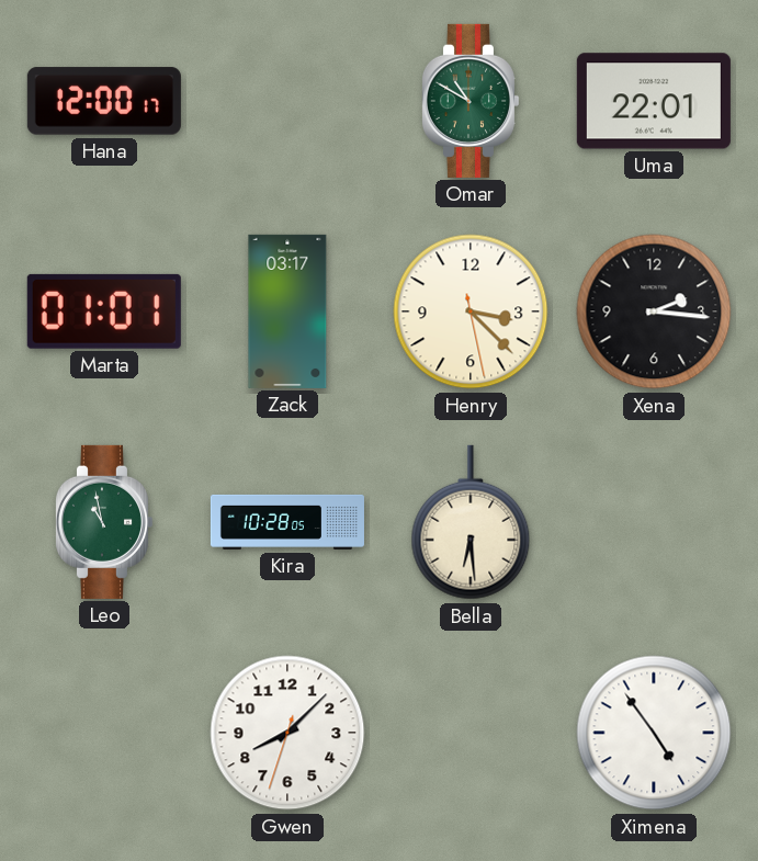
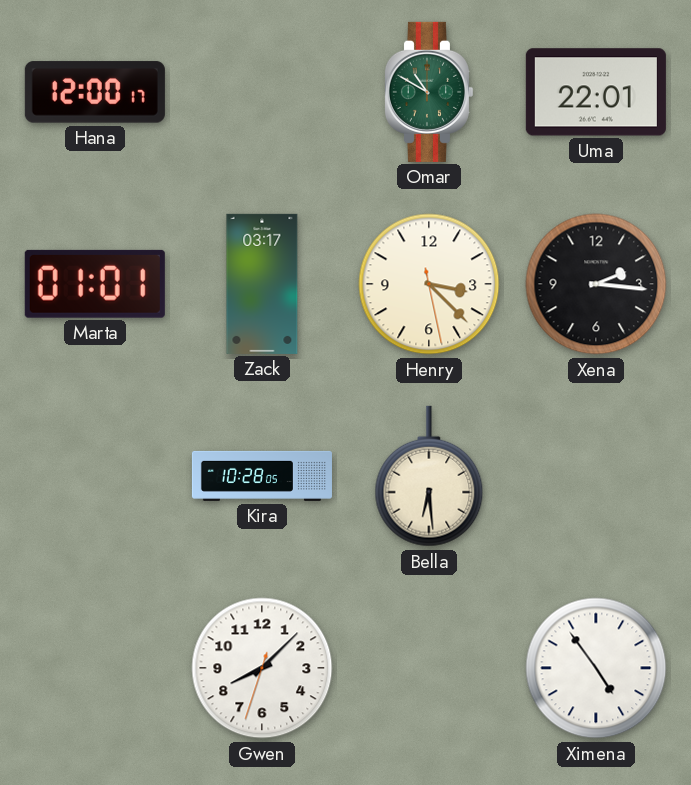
Leo: 10:58 -> none
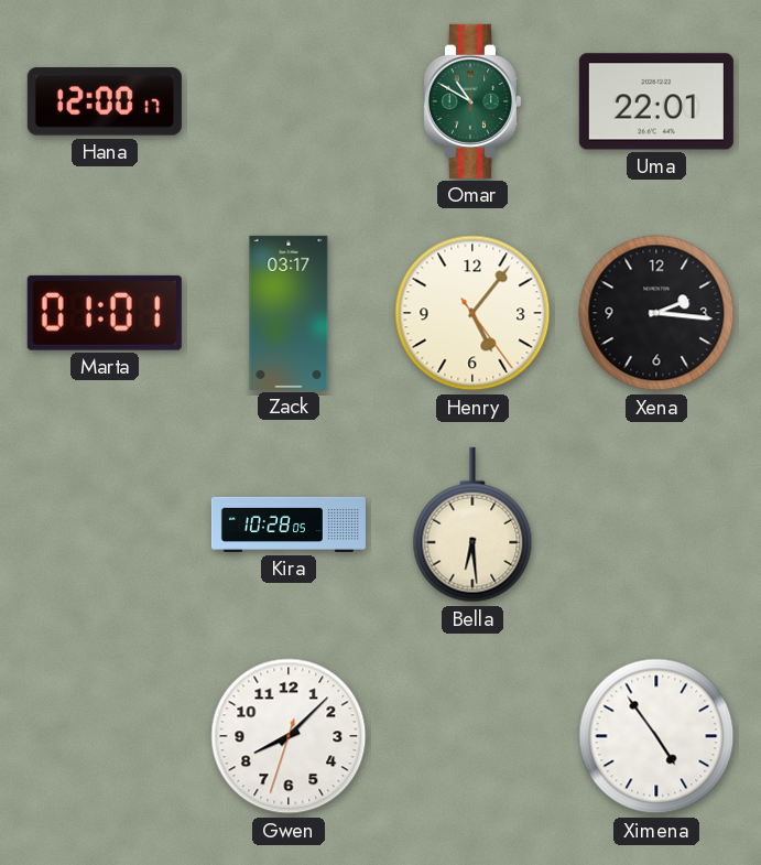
Henry: 3:22 -> 5:06
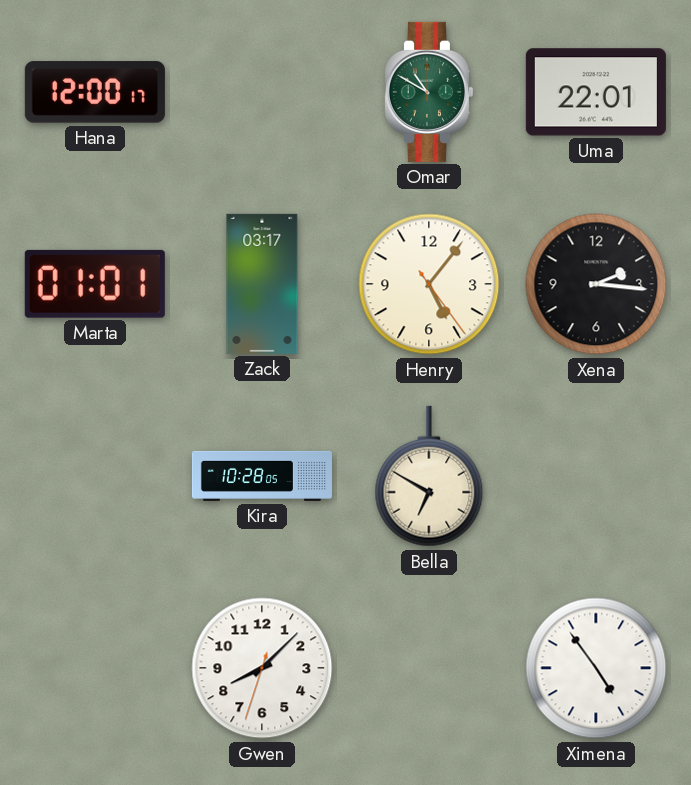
Bella: 6:29 -> 6:50
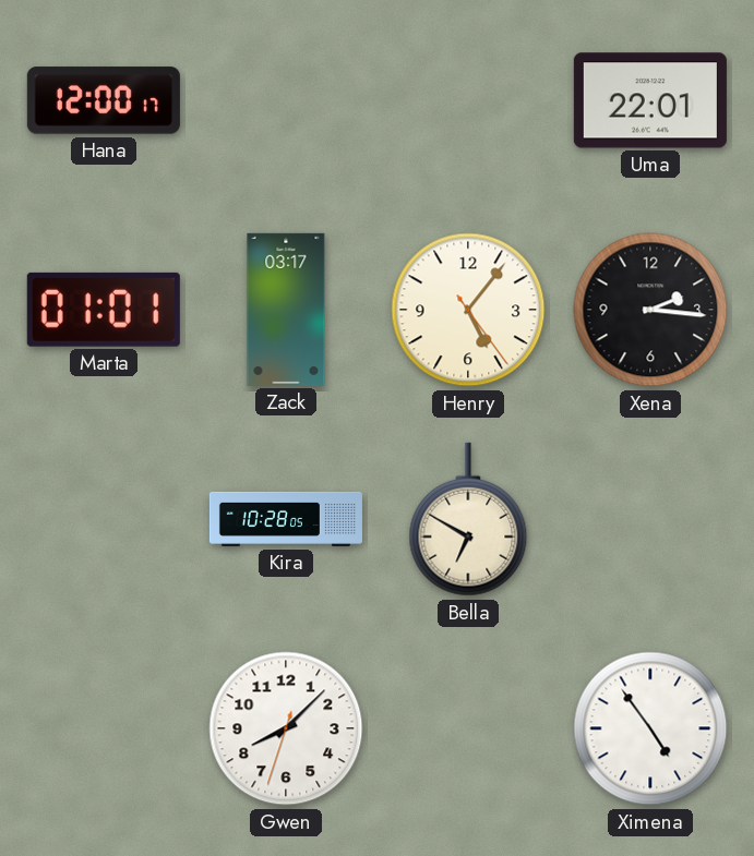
Omar: 10:50 -> none
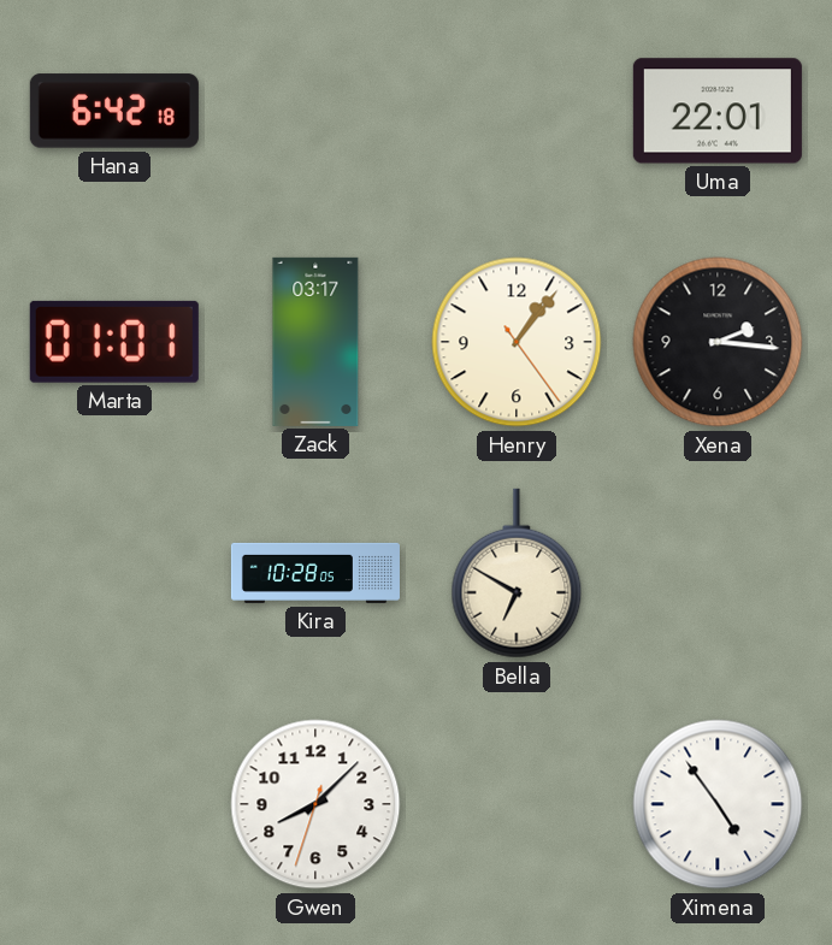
Hana: 12:00 -> 6:42
Henry: 5:06 -> 1:06
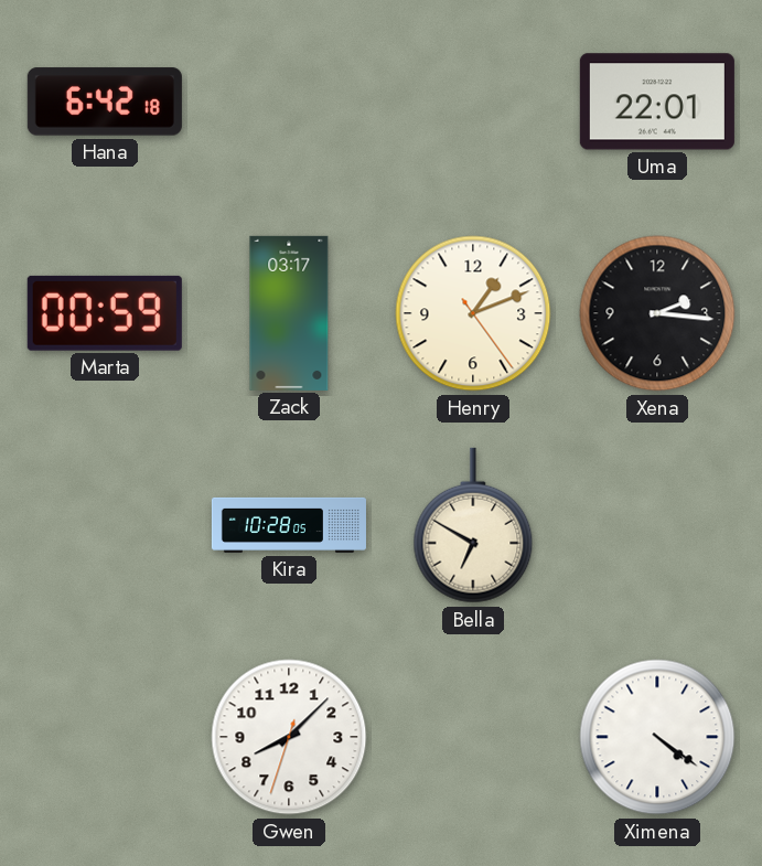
Marta: 01:01 -> 00:59
Henry: 1:06 -> 1:11
Ximena: 4:54 -> 4:21
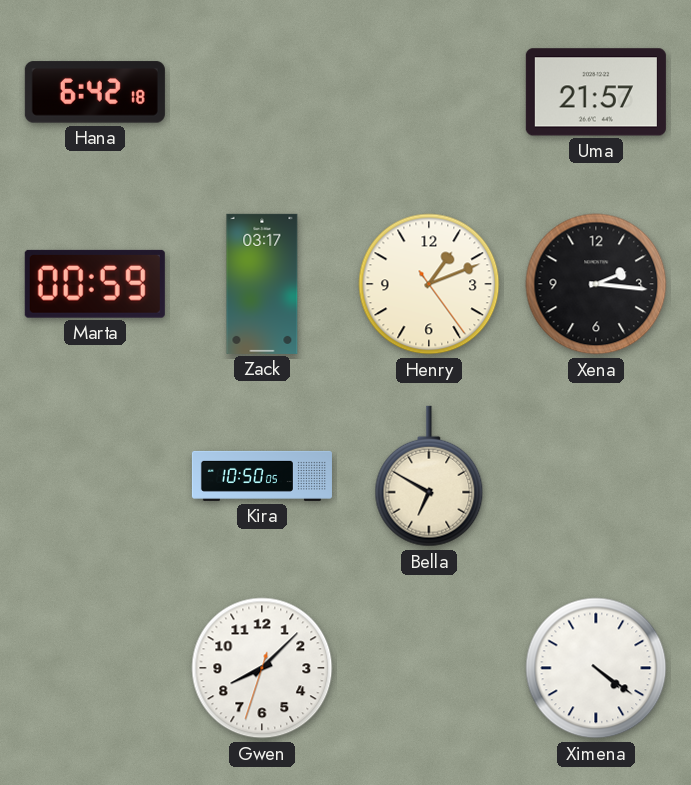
Uma: 22:01 -> 21:57
Kira: 10:28 -> 10:50
